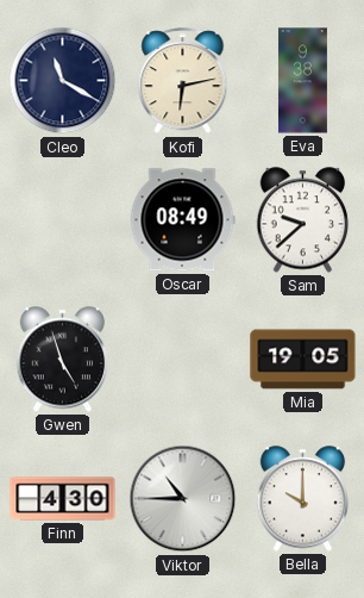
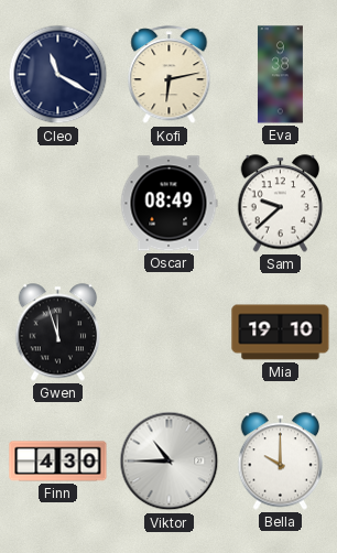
Gwen: 4:57 -> 11:57
Mia: 19:05 -> 19:10
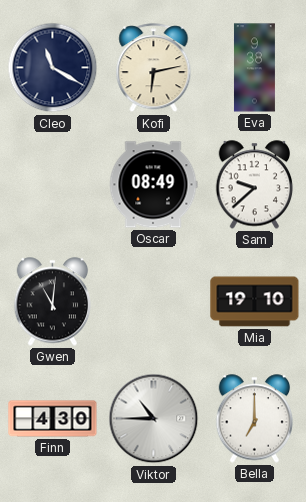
Gwen: 11:57 -> 11:01
Bella: 10:00 -> 7:00
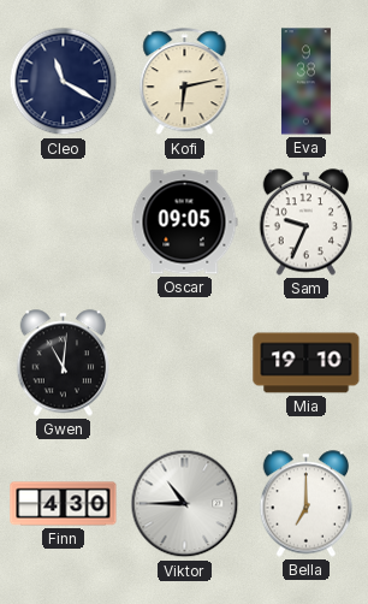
Oscar: 08:49 -> 09:05
Sam: 9:38 -> 9:34
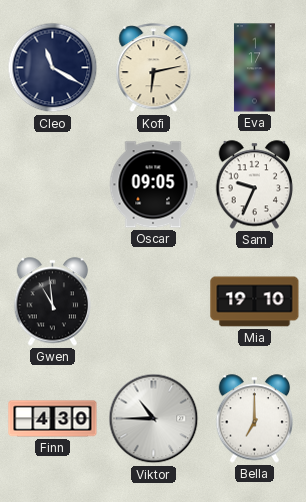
Eva: 9:38 -> 1:17
Gwen: 11:01 -> 10:59
